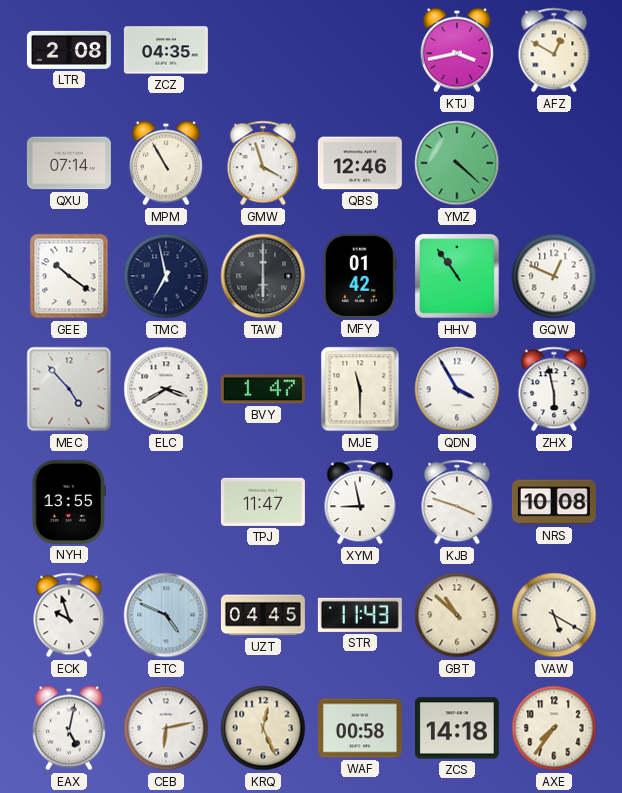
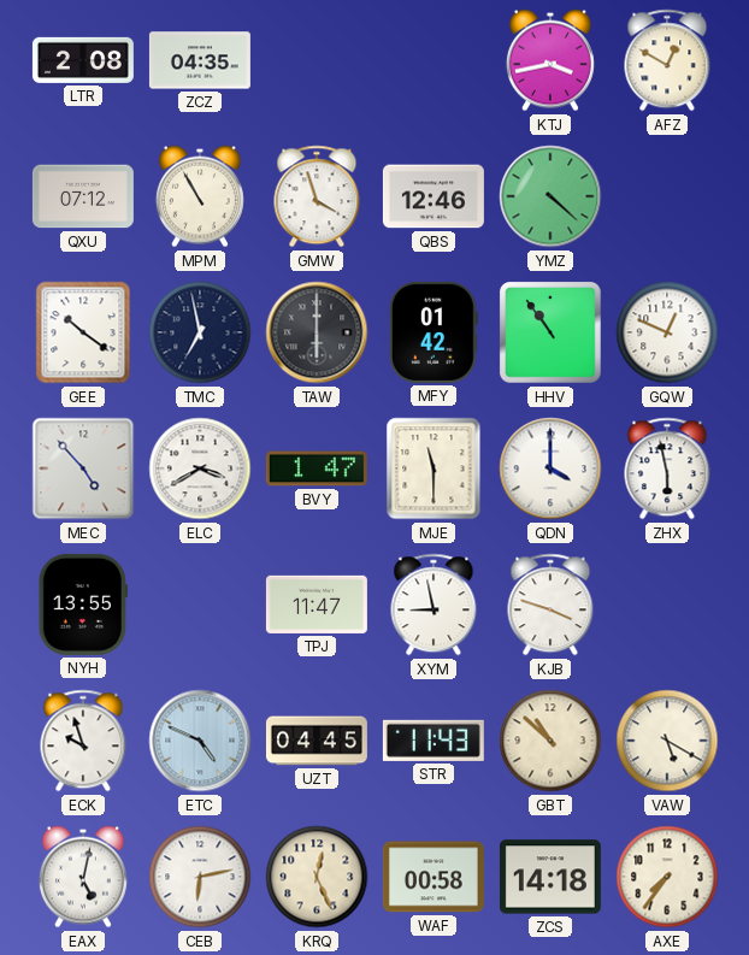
QXU: 07:14 -> 07:12
QDN: 3:55 -> 4:00
NRS: 10:08 -> none
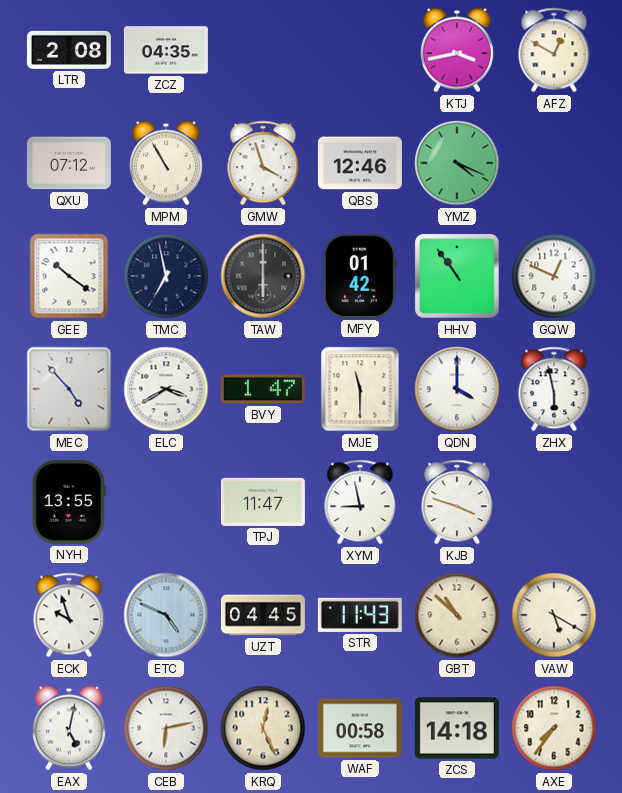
YMZ: 4:22 -> 4:19
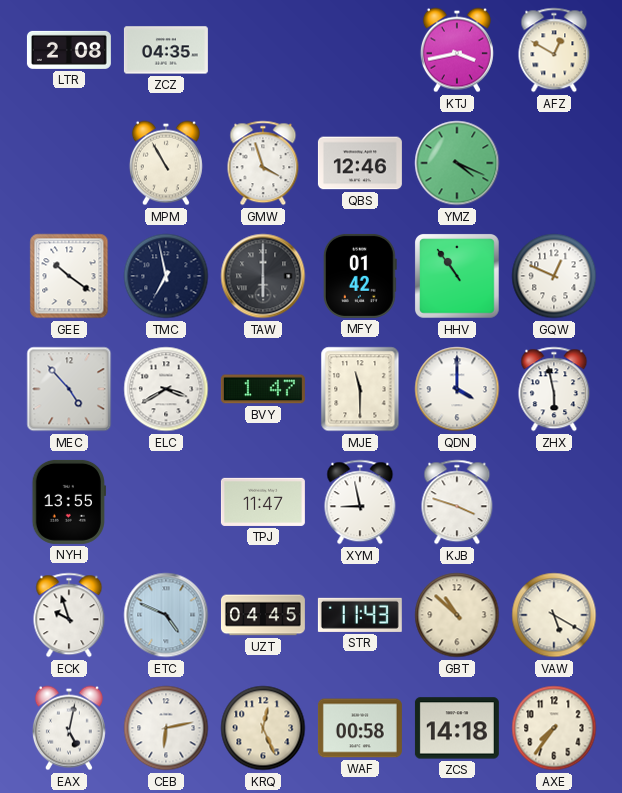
QXU: 07:12 -> none
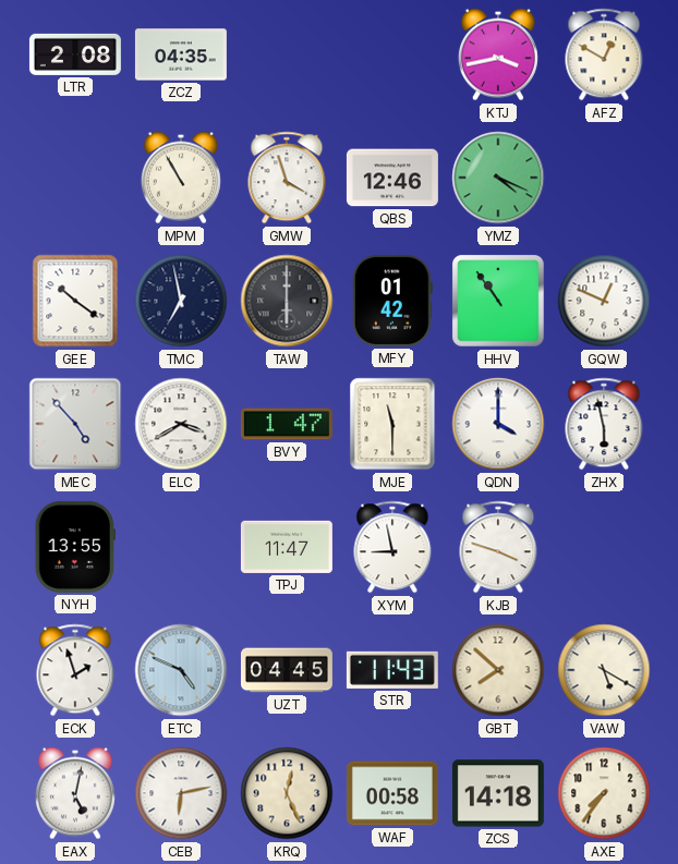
ECK: 9:57 -> 1:57
GBT: 10:52 -> 7:52
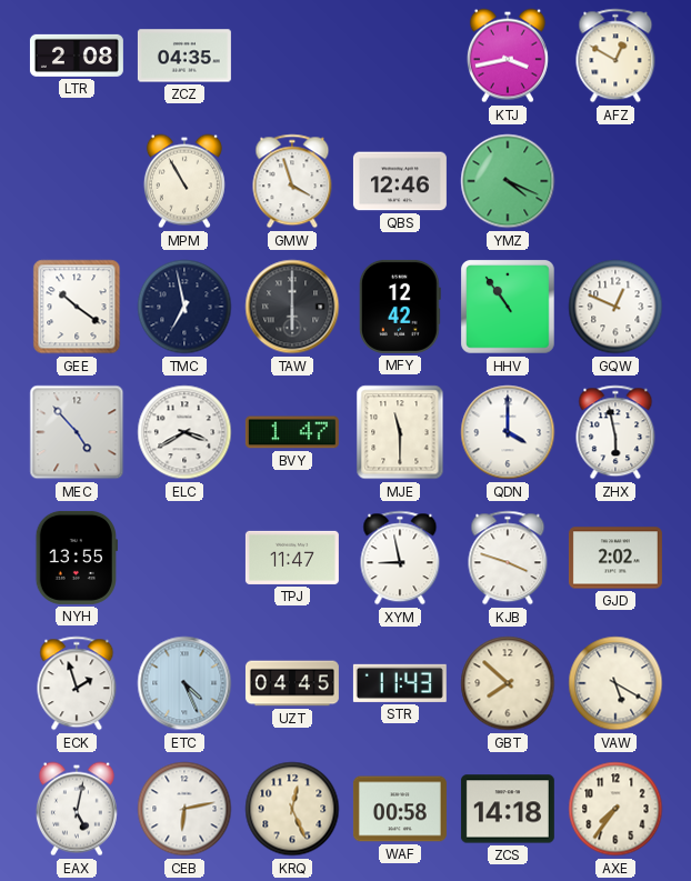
MFY: 01:42 -> 12:42
GJD: none -> 2:02
ETC: 4:49 -> 4:26
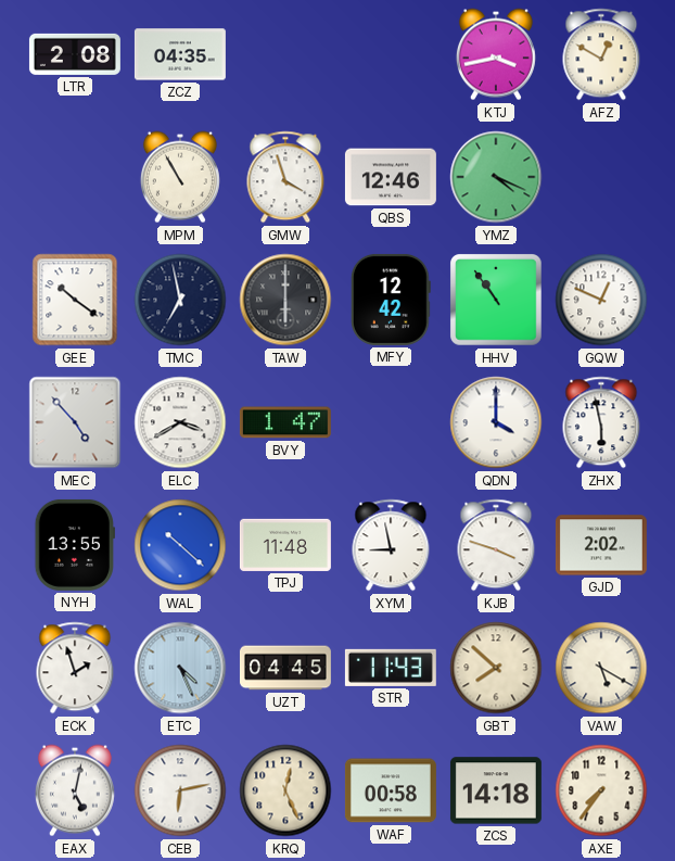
MJE: 11:30 -> none
WAL: none -> 10:22
TPJ: 11:47 -> 11:48
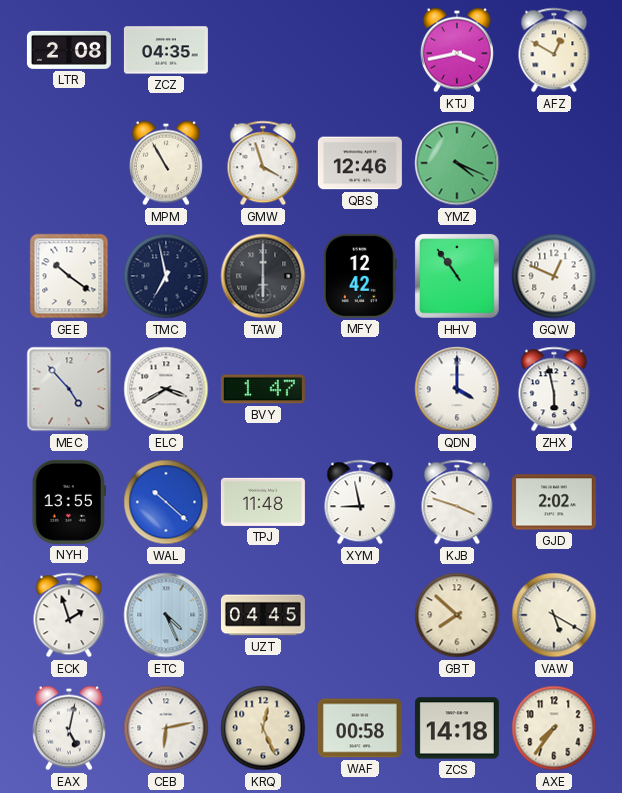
STR: 11:43 -> none
